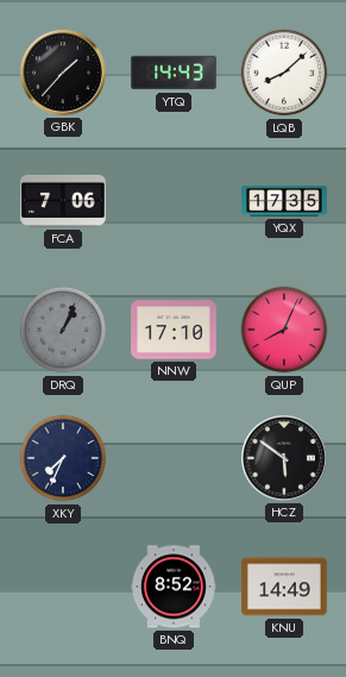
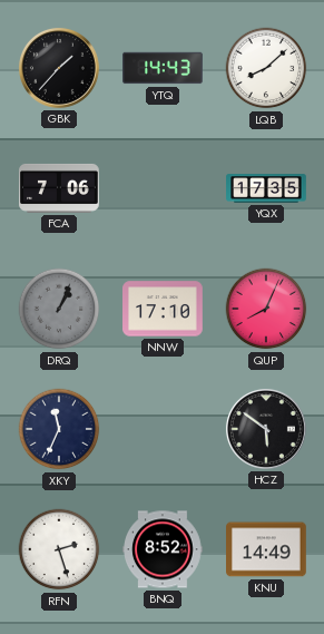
XKY: 7:34 -> 11:34
RFN: none -> 2:27
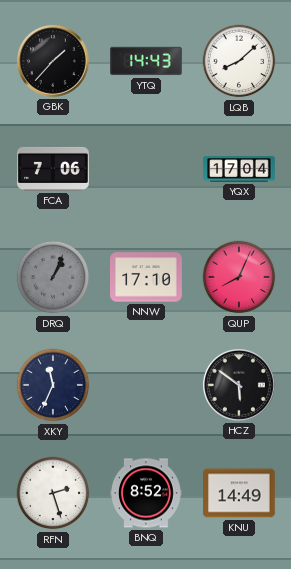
YQX: 17:35 -> 17:04
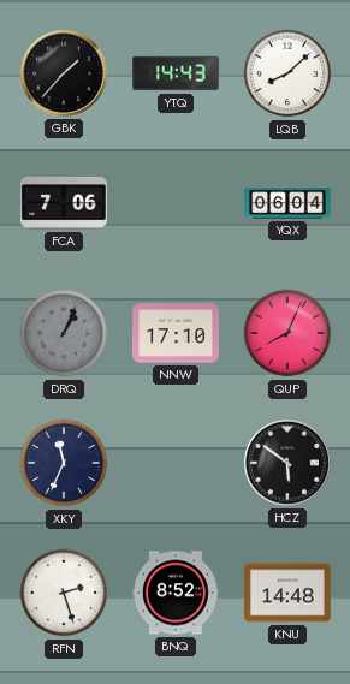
YQX: 17:04 -> 06:04
KNU: 14:49 -> 14:48
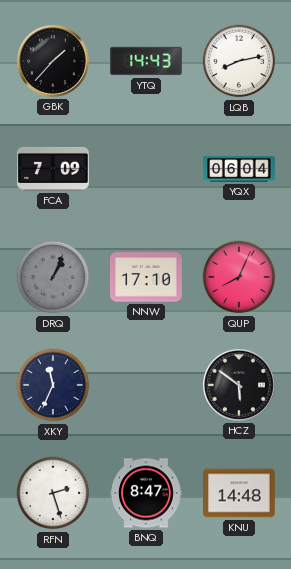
LQB: 8:08 -> 8:13
FCA: 7:06 -> 7:09
BNQ: 8:52 -> 8:47
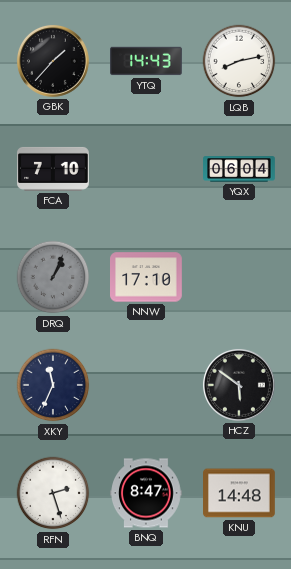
FCA: 7:09 -> 7:10
QUP: 8:04 -> none
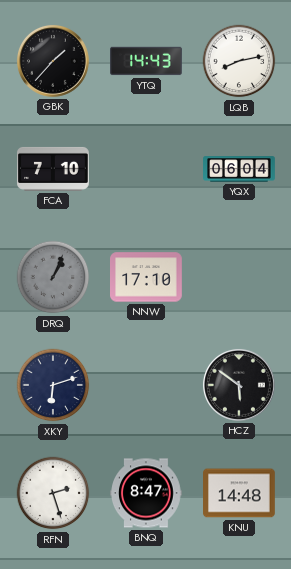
XKY: 11:34 -> 6:12
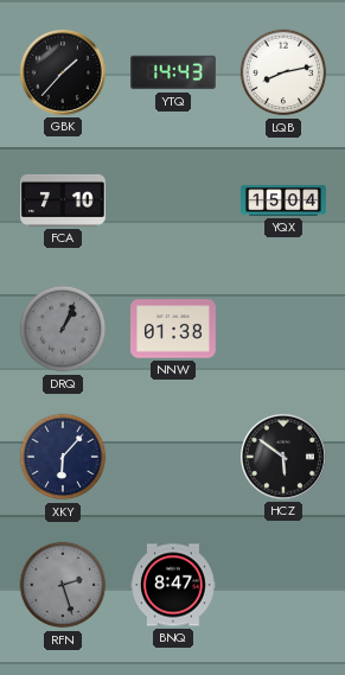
YQX: 06:04 -> 15:04
NNW: 17:10 -> 01:38
XKY: 6:12 -> 6:07
RFN dial: white -> grey
KNU: 14:48 -> none
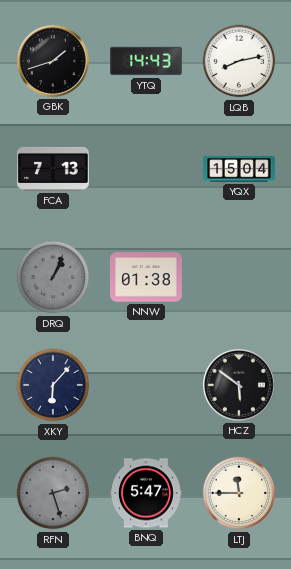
GBK: 1:37 -> 1:42
FCA: 7:10 -> 7:13
BNQ: 8:47 -> 5:47
LTJ: none -> 11:45
